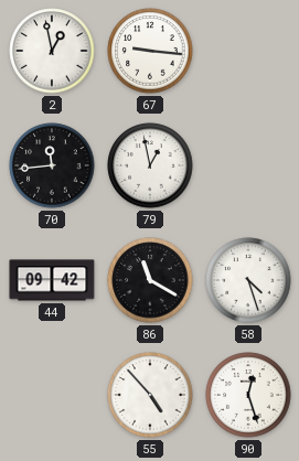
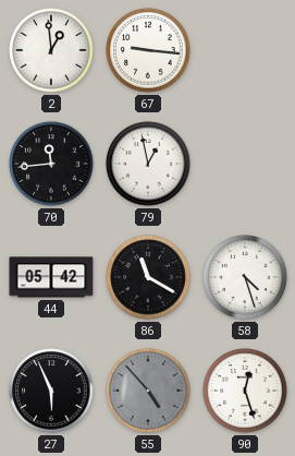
2: 12:58 -> 12:59
44: 09:42 -> 05:42
27: none -> 5:56
55 dial: white -> grey
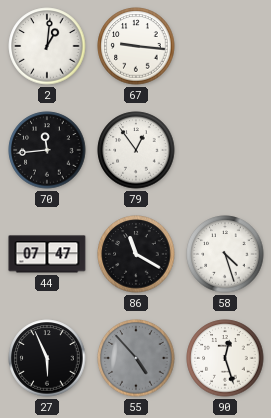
2: 12:59 -> 1:01
79: 12:58 -> 12:54
44: 05:42 -> 07:47
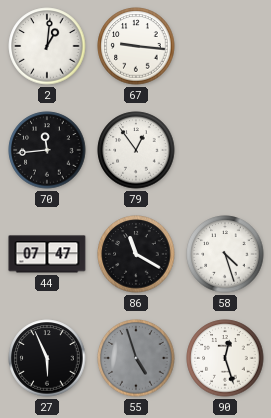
55: 4:53 -> 4:57
